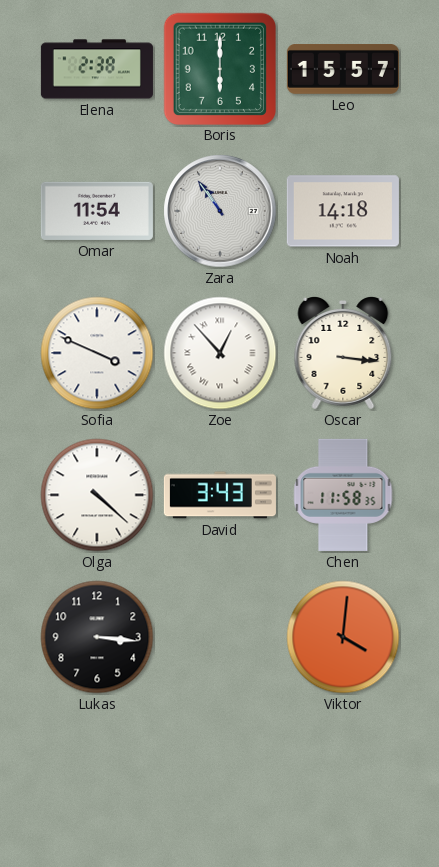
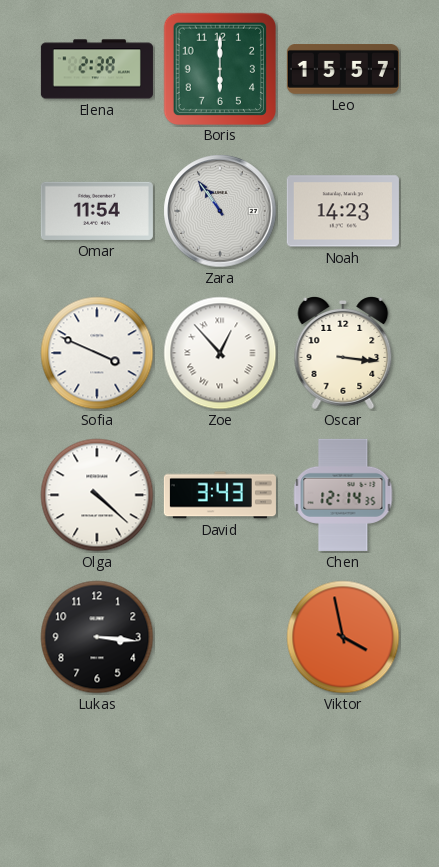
Noah: 14:18 -> 14:23
Chen: 11:58 -> 12:14
Viktor: 4:01 -> 3:58
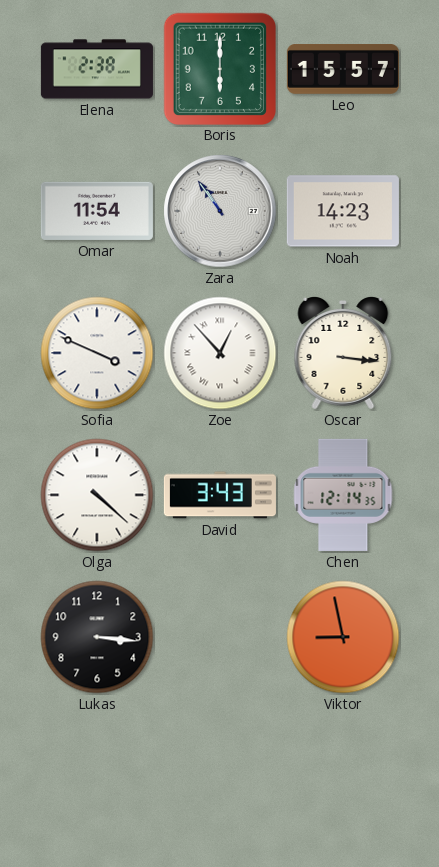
Viktor: 3:58 -> 8:58
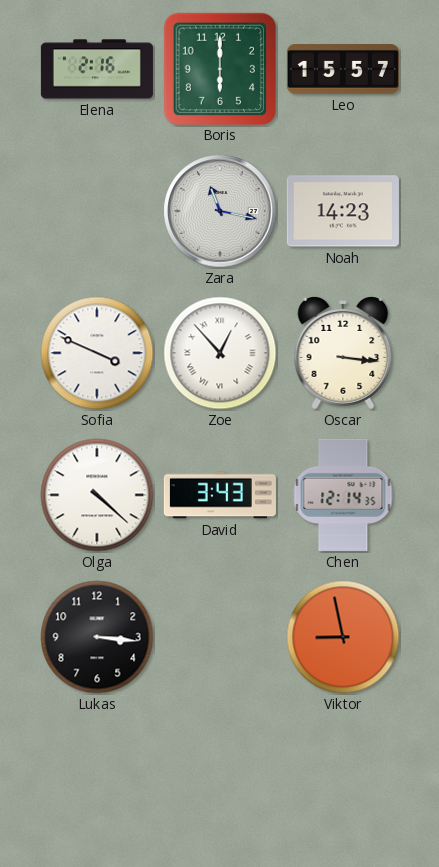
Elena: 2:38 -> 2:16
Omar: 11:54 -> none
Zara: 10:54 -> 11:17
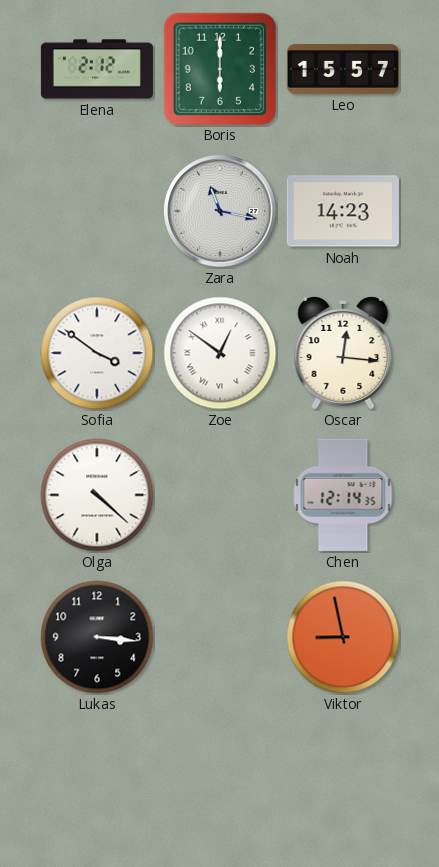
Elena: 2:16 -> 2:12
Sofia: 3:49 -> 3:51
Zoe: 12:53 -> 12:51
Oscar: 3:16 -> 12:16
David: 3:43 -> none
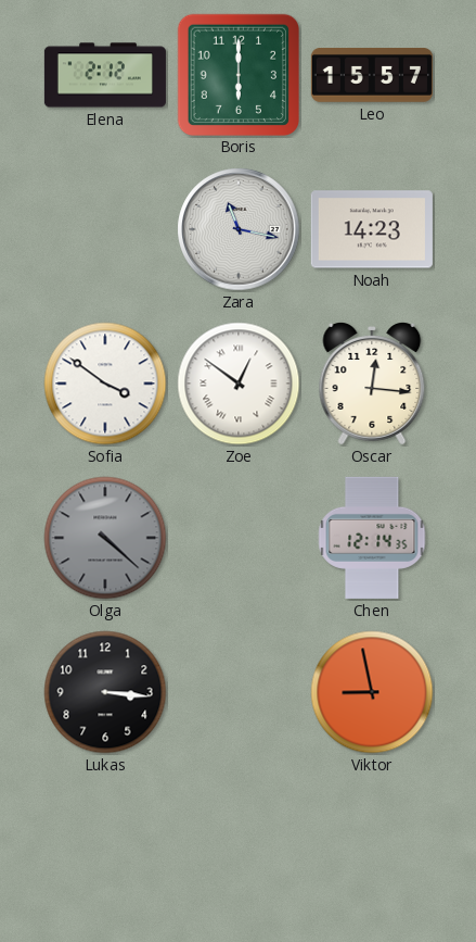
Olga dial: white -> grey
